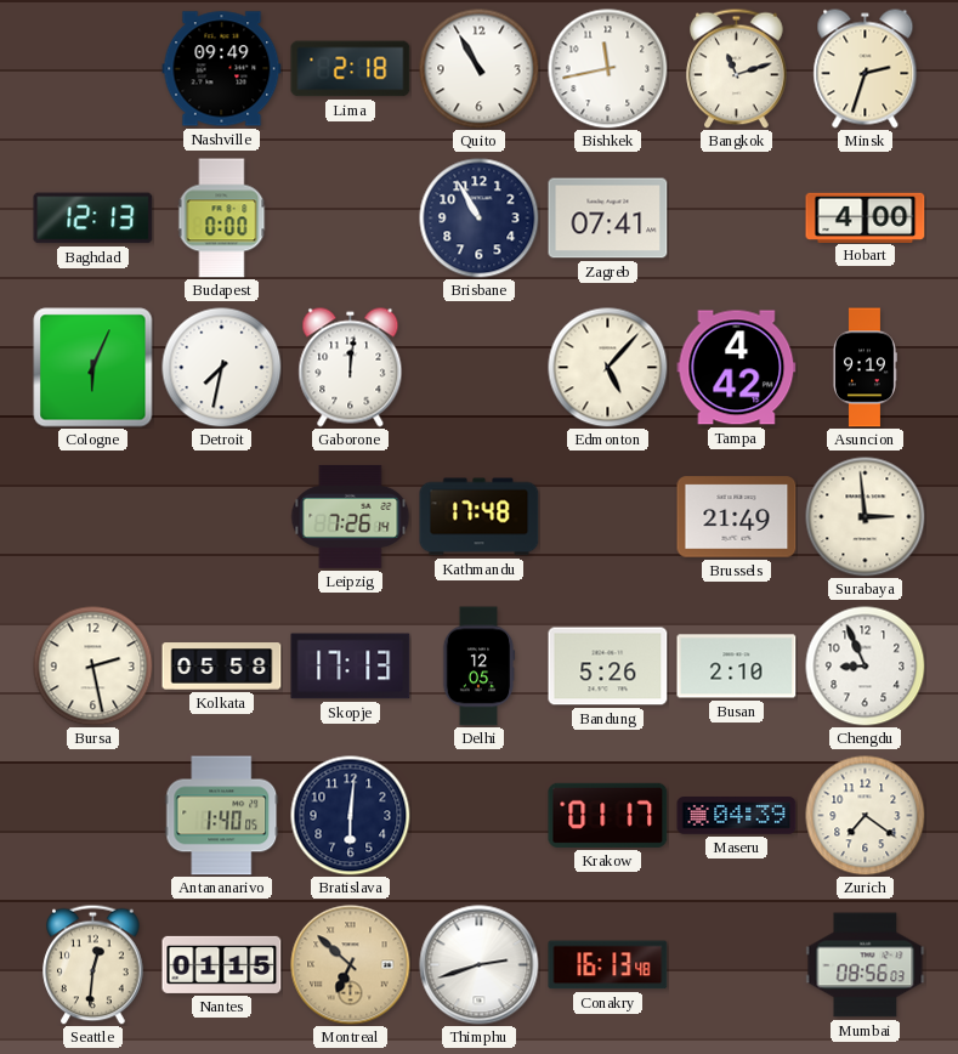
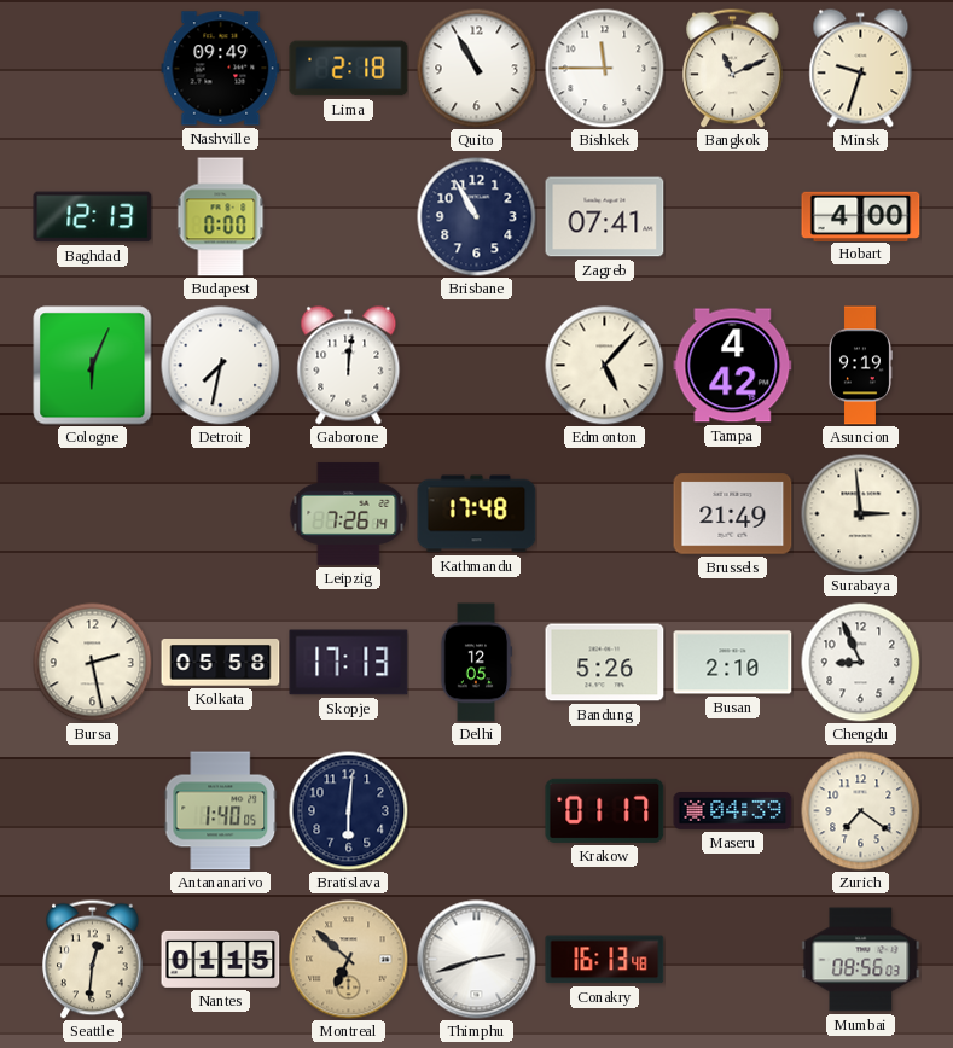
Bishkek: 11:43 -> 11:45
Bangkok: 11:12 -> 11:11
Minsk: 2:33 -> 9:33
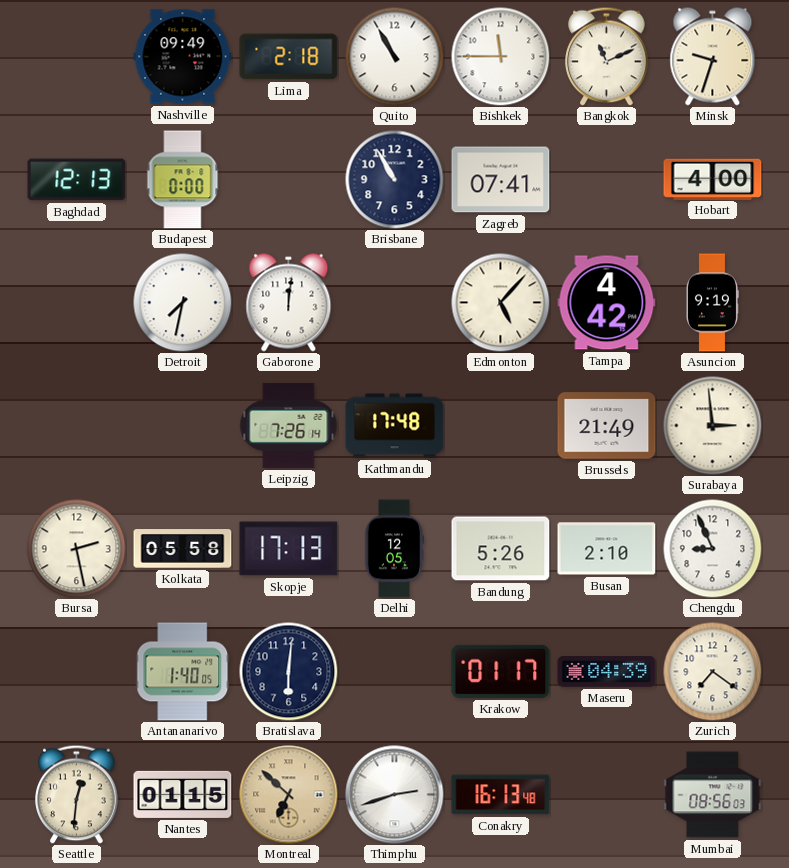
Cologne: 6:04 -> none
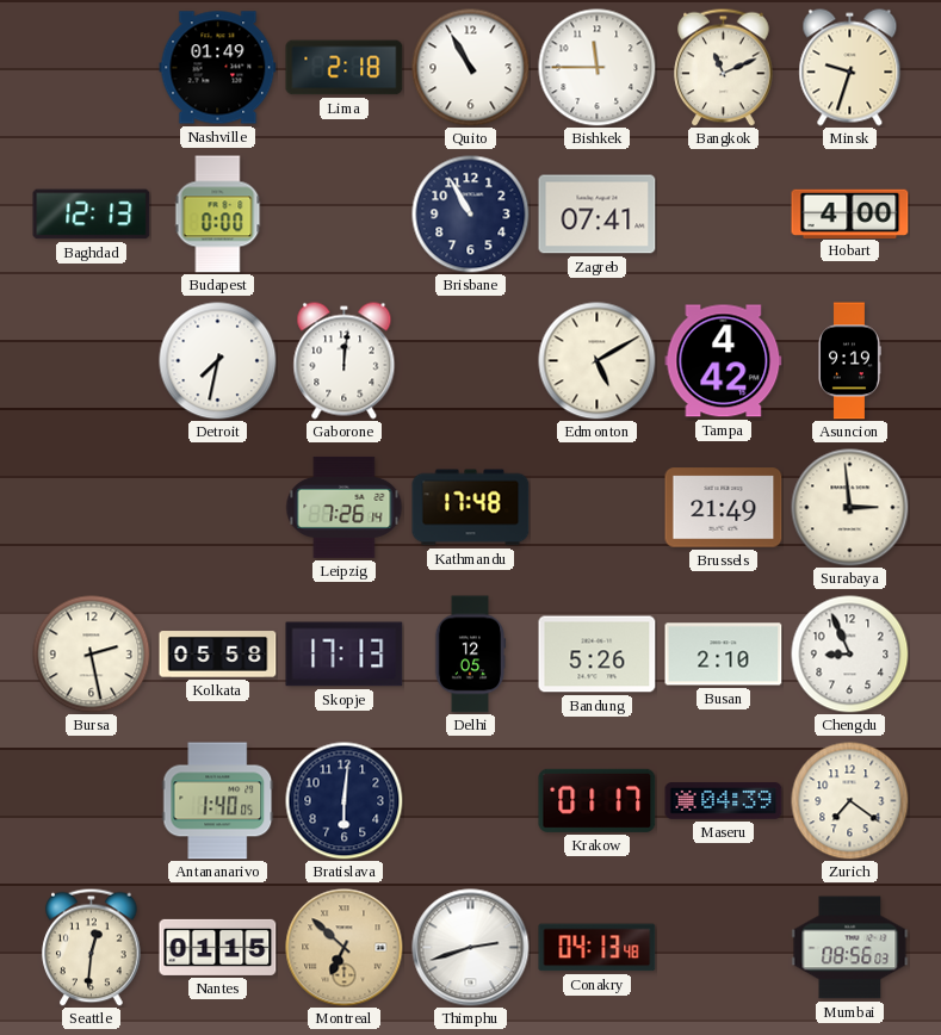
Nashville: 09:49 -> 01:49
Edmonton: 5:07 -> 5:10
Conakry: 16:13 -> 04:13
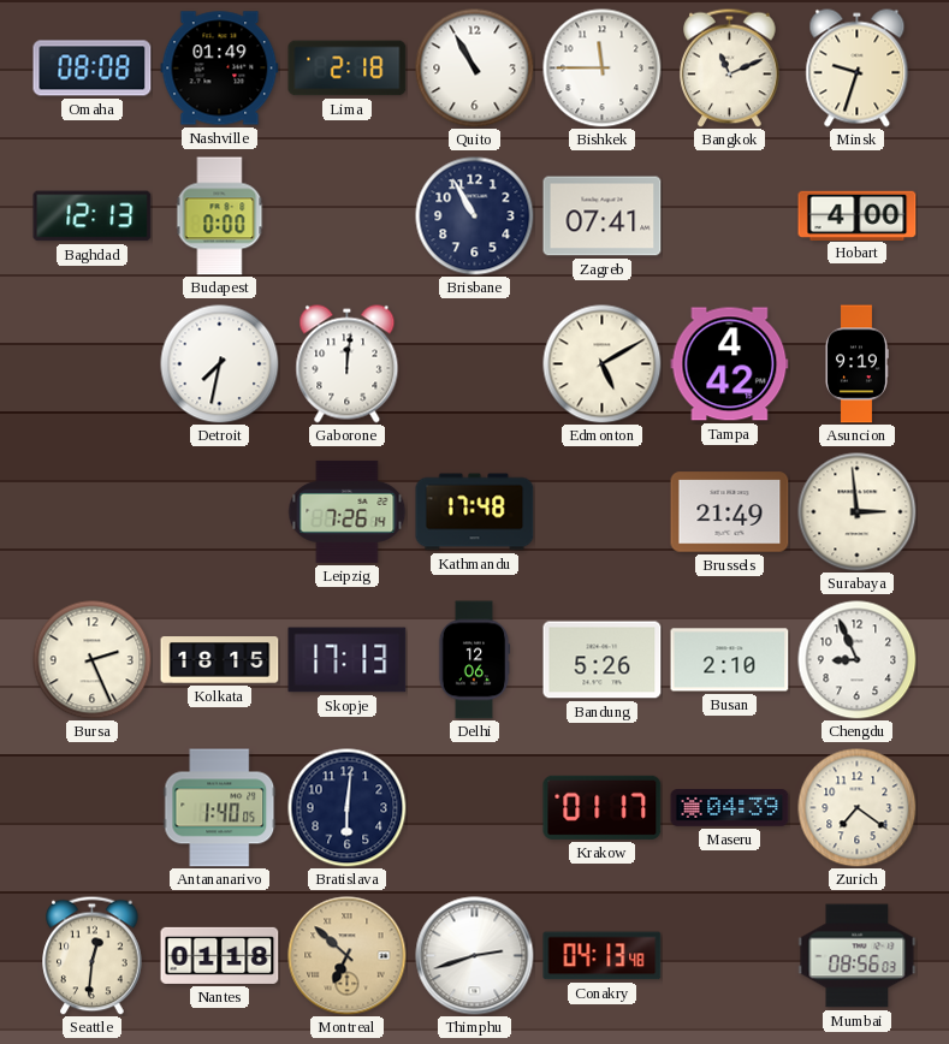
Omaha: none -> 08:08
Bursa: 2:28 -> 2:26
Kolkata: 05:58 -> 18:15
Delhi: 12:05 -> 12:06
Nantes: 01:15 -> 01:18
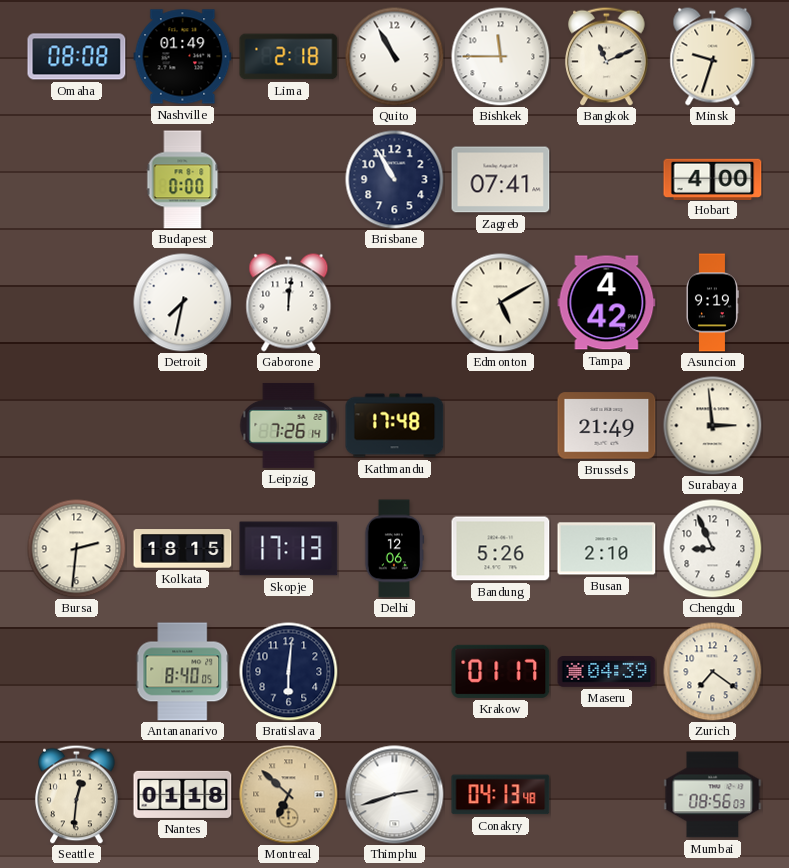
Baghdad: 12:13 -> none
Bursa: 2:26 -> 2:31
Antananarivo: 1:40 -> 8:40
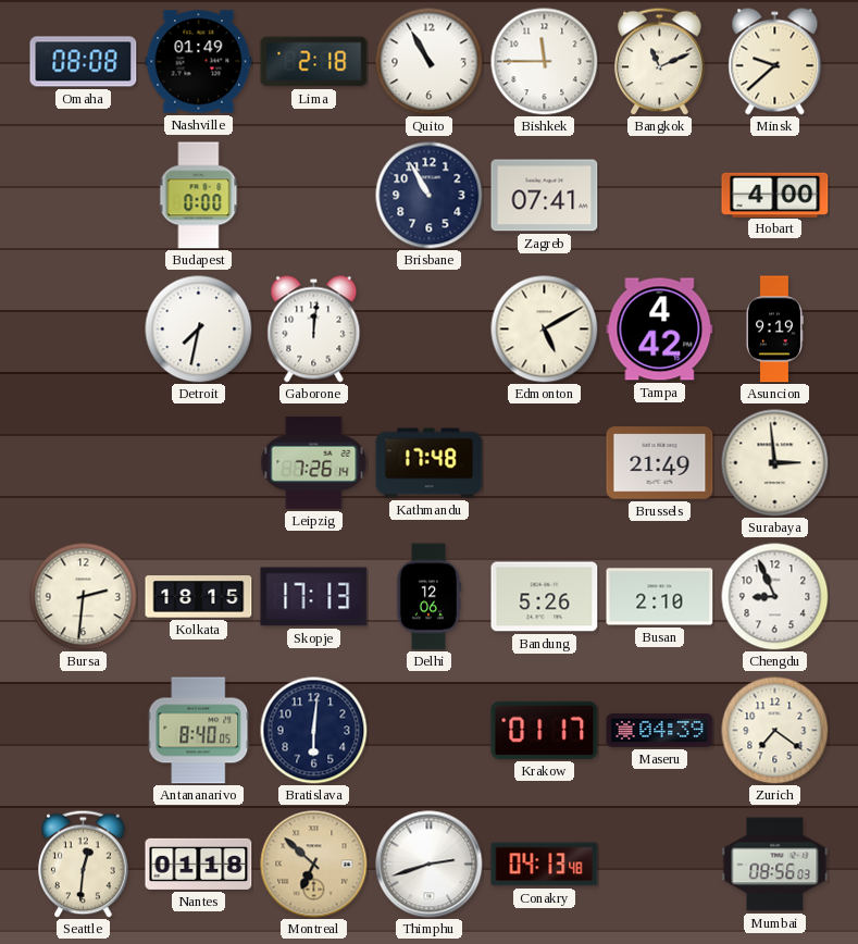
Minsk: 9:33 -> 9:38
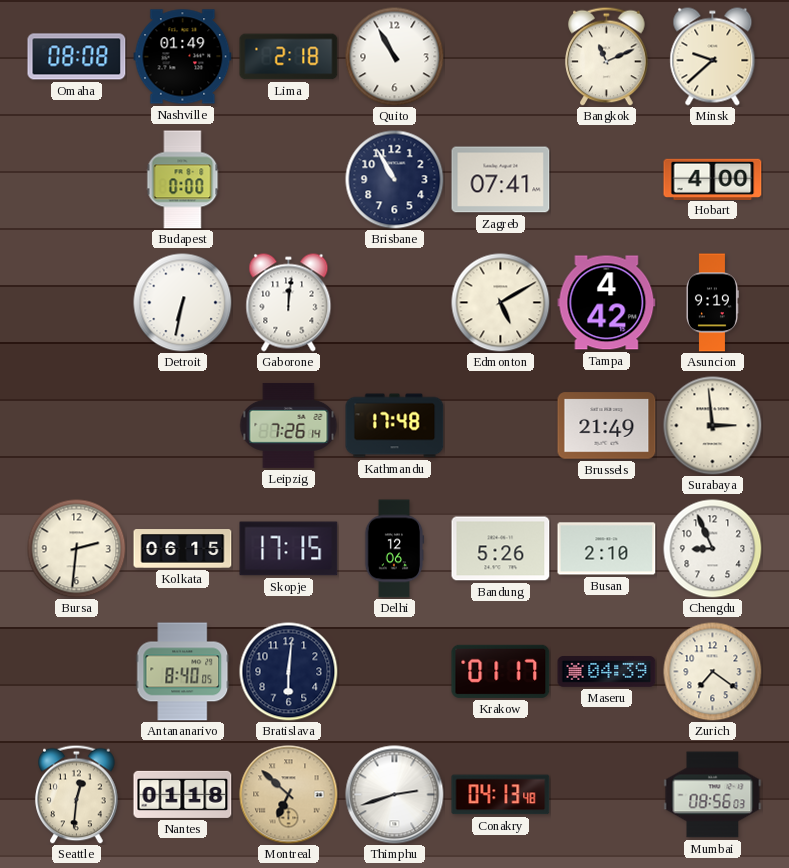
Bishkek: 11:45 -> none
Detroit: 7:32 -> 6:32
Kolkata: 18:15 -> 06:15
Skopje: 17:13 -> 17:15
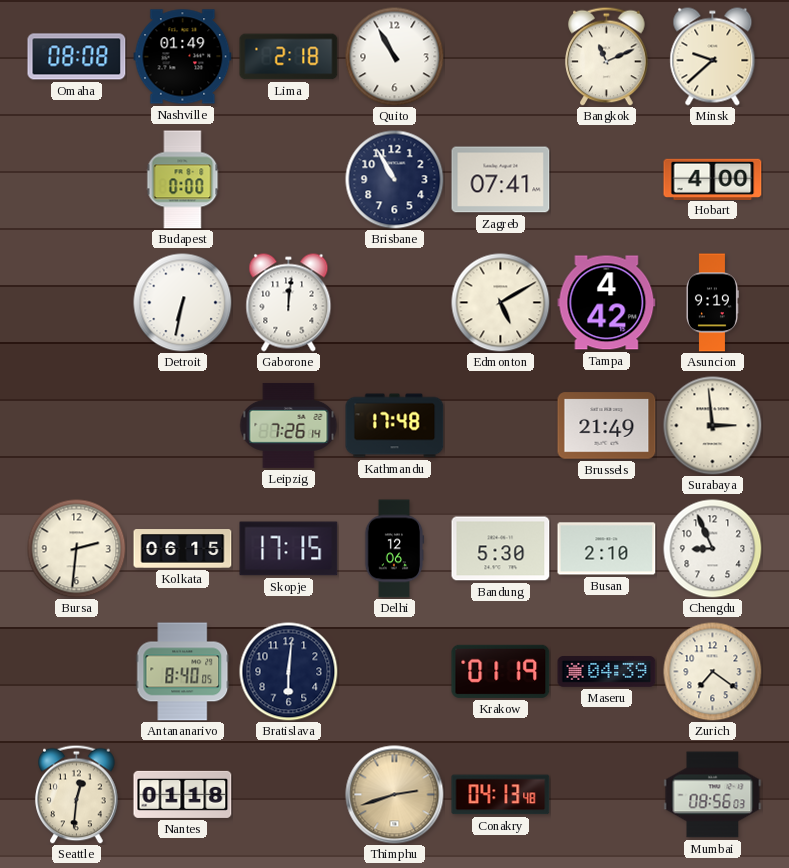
Bandung: 5:26 -> 5:30
Krakow: 01:17 -> 01:19
Montreal: 6:52 -> none
Thimphu dial: white -> champagne
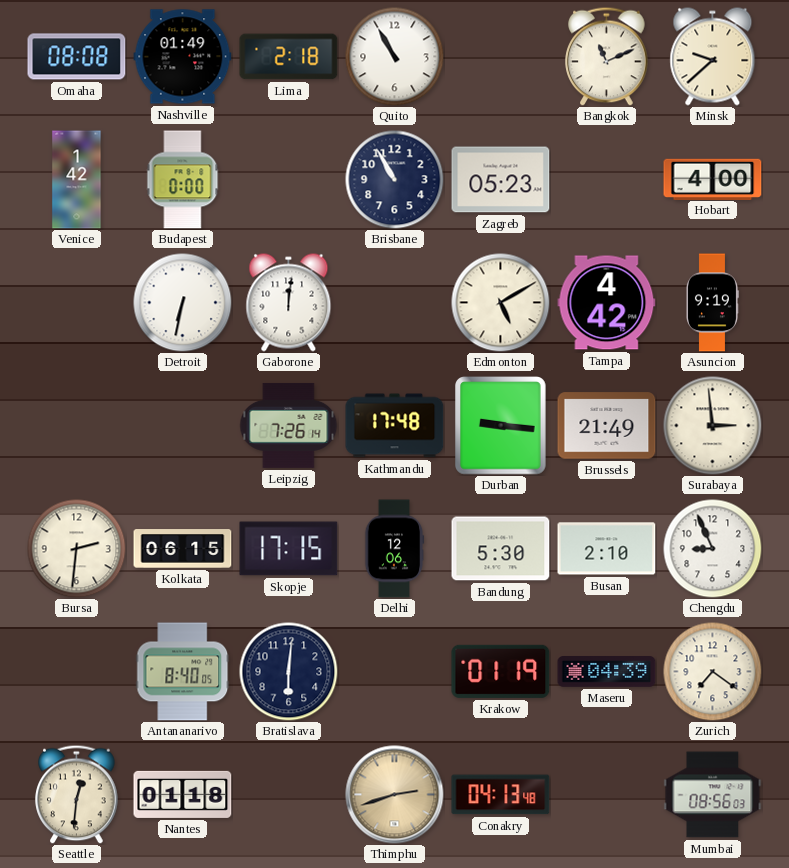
Venice: none -> 1:42
Zagreb: 07:41 -> 05:23
Durban: none -> 9:16
